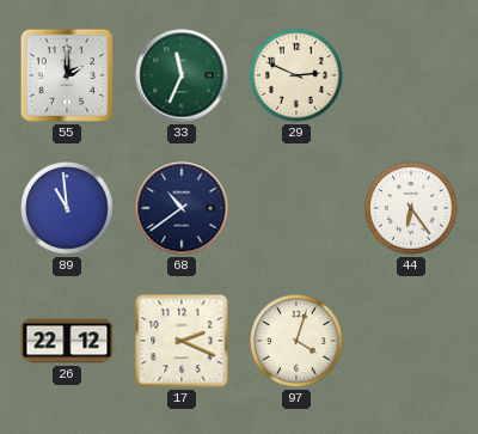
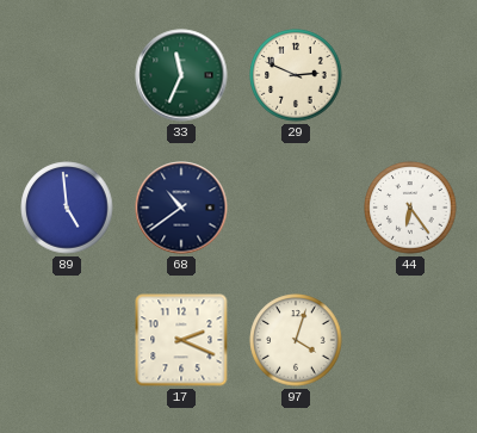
55: 2:00 -> none
89: 10:59 -> 4:59
26: 22:12 -> none
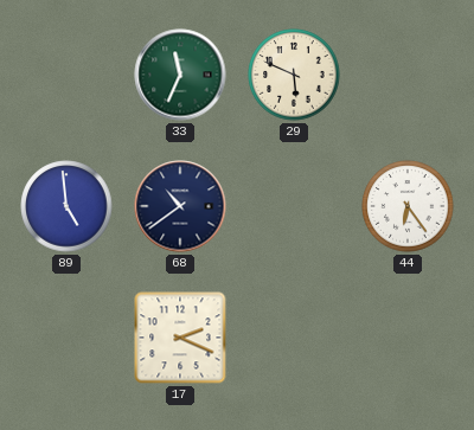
29: 2:49 -> 5:49
97: 4:03 -> none
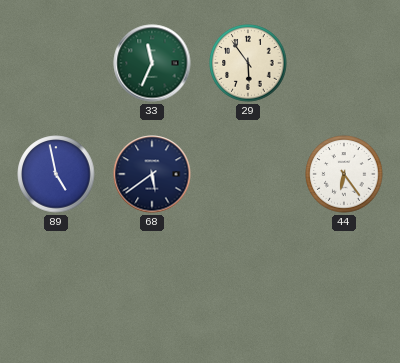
29: 5:49 -> 5:54
89: 4:59 -> 4:58
68: 10:39 -> 5:39
17: 2:19 -> none
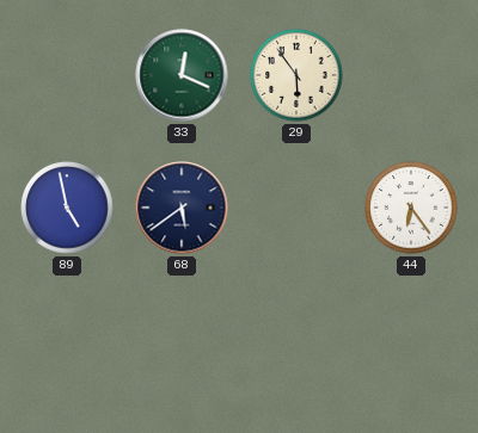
33: 11:34 -> 12:19
